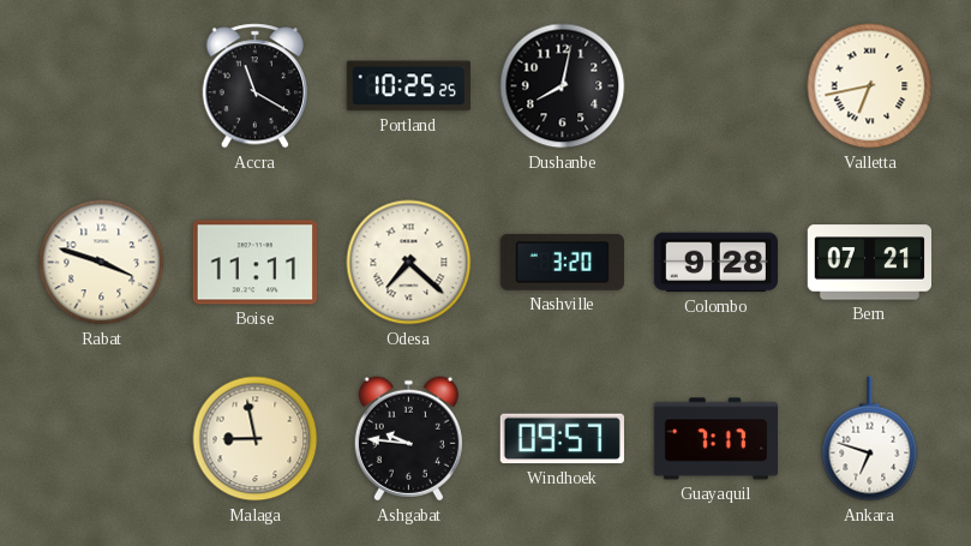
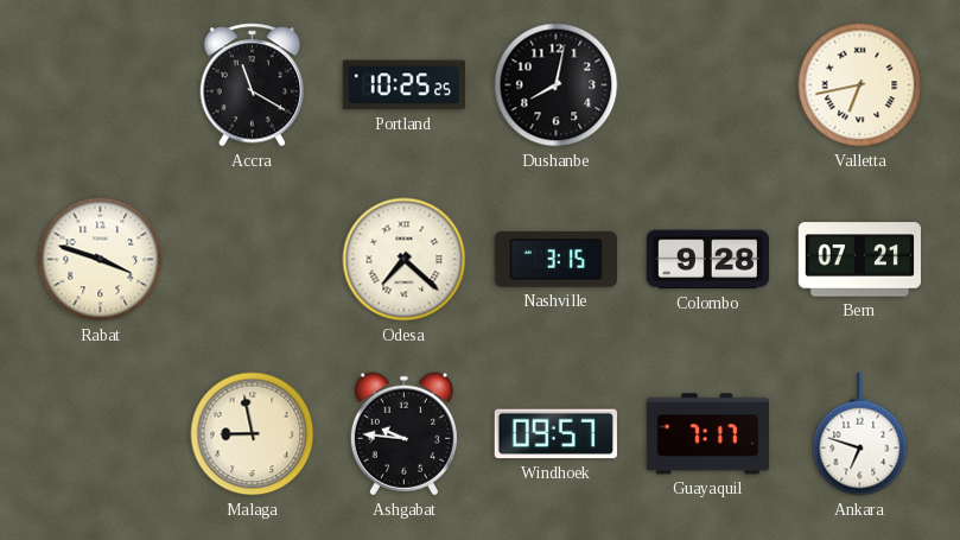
Boise: 11:11 -> none
Nashville: 3:20 -> 3:15
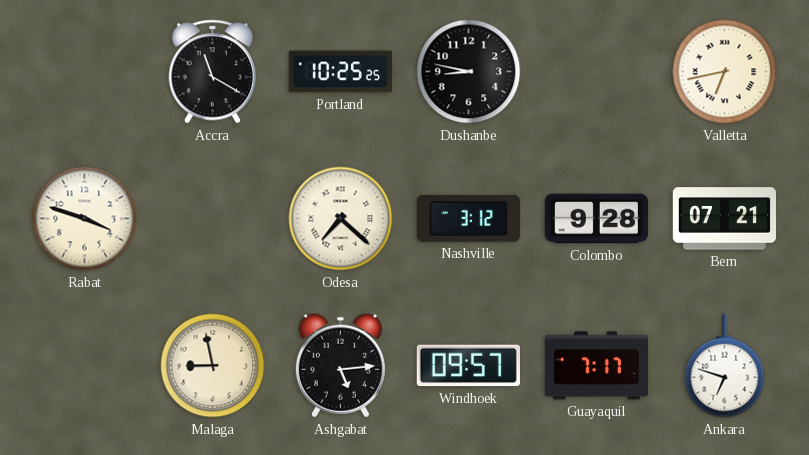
Dushanbe: 8:02 -> 8:47
Nashville: 3:15 -> 3:12
Ashgabat: 9:46 -> 5:14
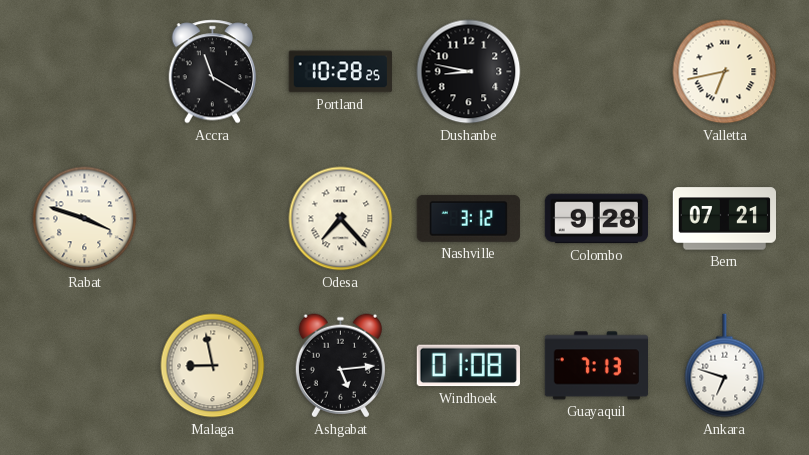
Portland: 10:25 -> 10:28
Odesa: 7:22 -> 7:23
Windhoek: 09:57 -> 01:08
Guayaquil: 7:17 -> 7:13
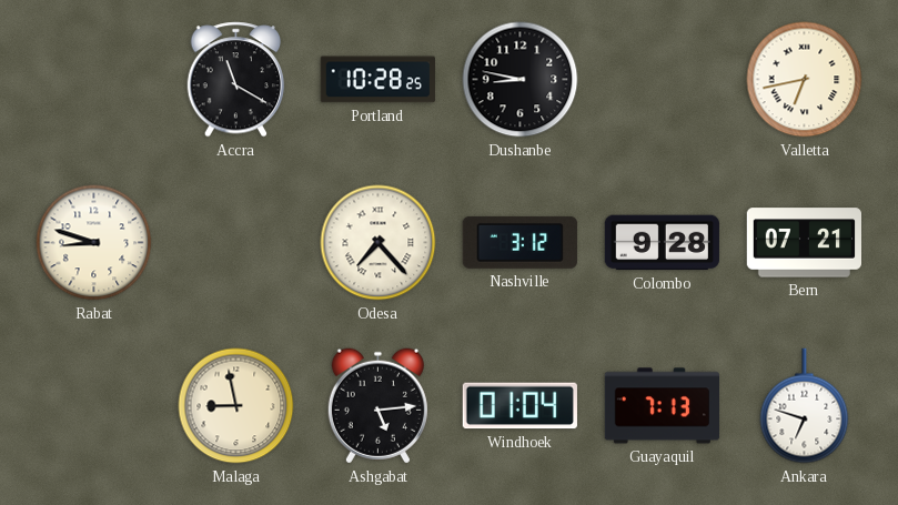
Rabat: 3:48 -> 8:48
Windhoek: 01:08 -> 01:04
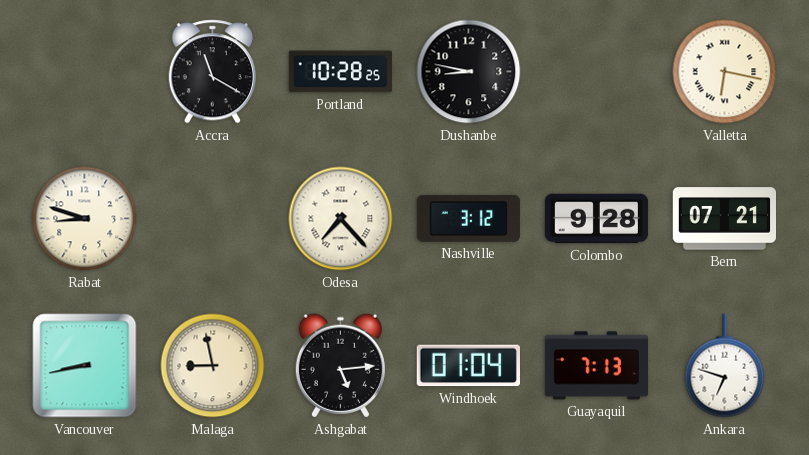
Valletta: 6:43 -> 6:17
Vancouver: none -> 8:43
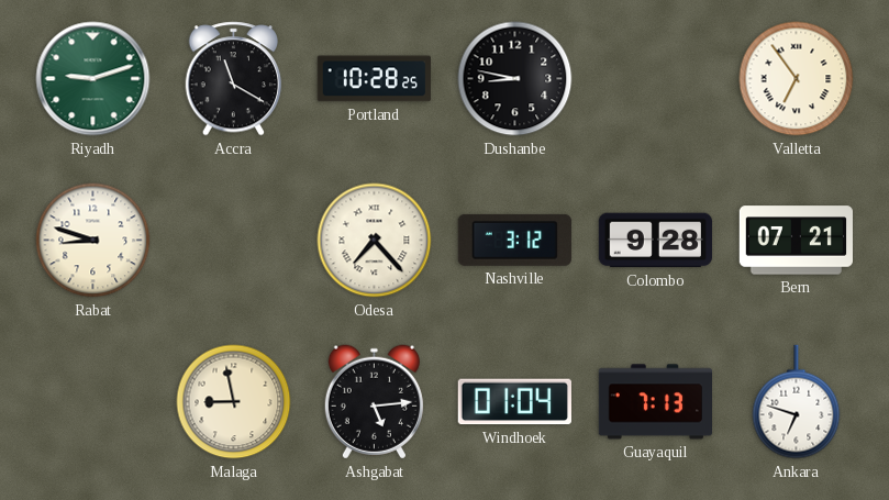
Riyadh: none -> 9:12
Valletta: 6:17 -> 6:54
Vancouver: 8:43 -> none
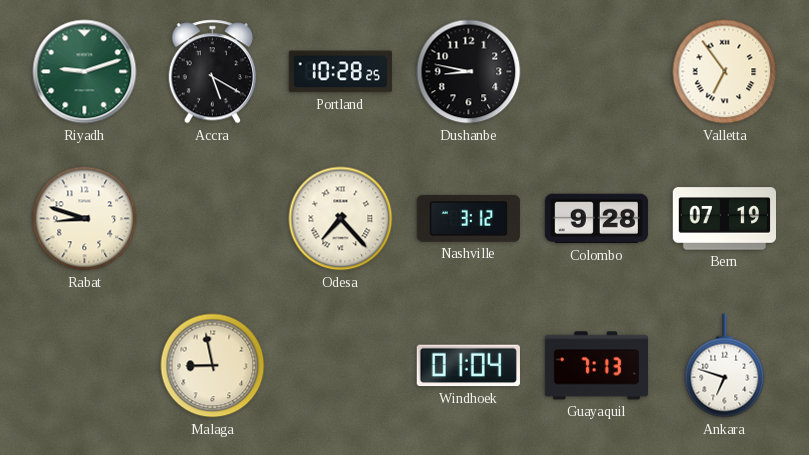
Accra: 11:20 -> 5:20
Bern: 07:21 -> 07:19
Ashgabat: 5:14 -> none
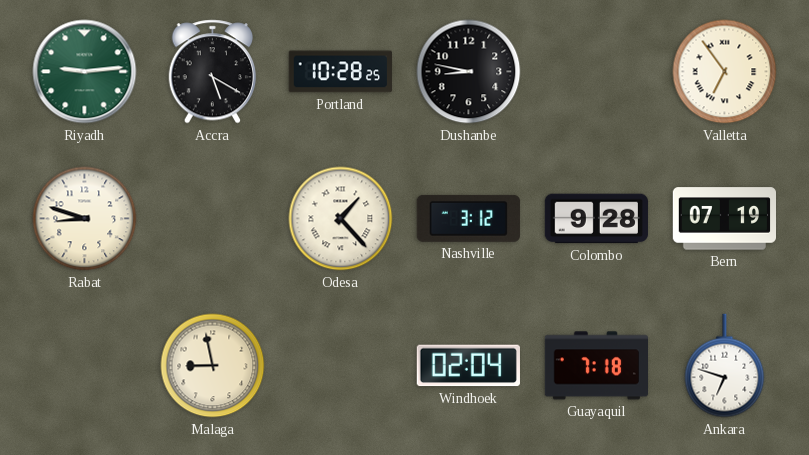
Riyadh: 9:12 -> 9:14
Odesa: 7:23 -> 1:23
Windhoek: 01:04 -> 02:04
Guayaquil: 7:13 -> 7:18
